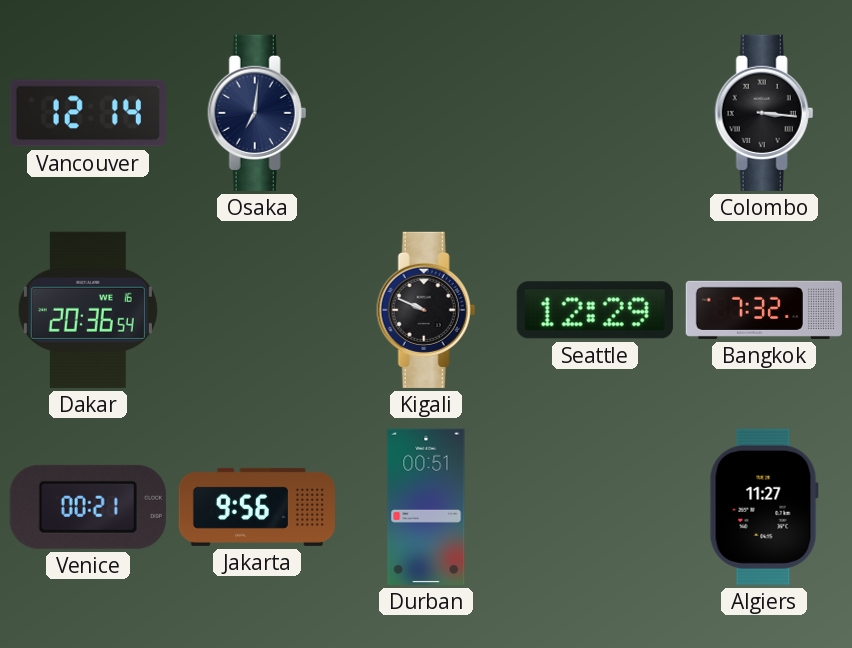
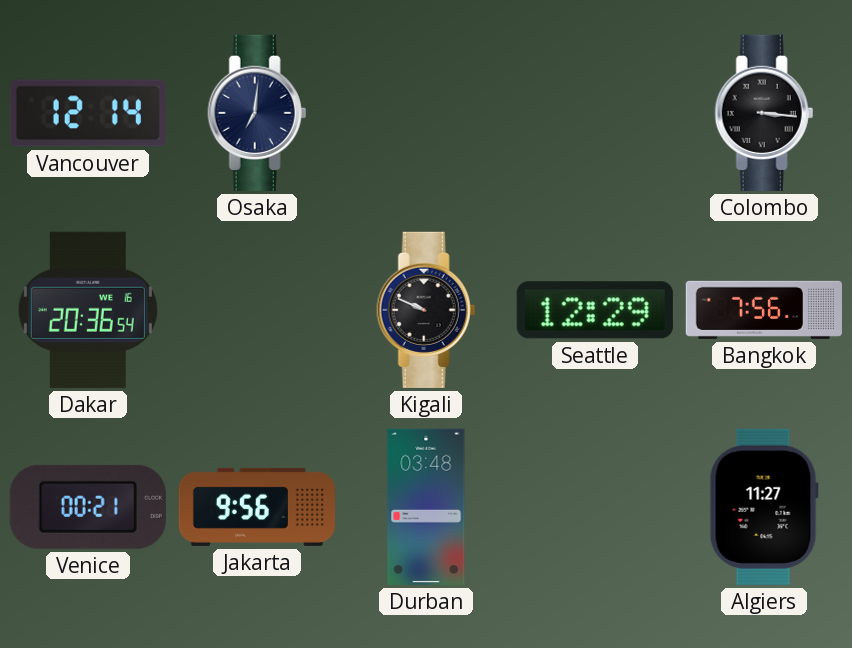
Bangkok: 7:32 -> 7:56
Durban: 00:51 -> 03:48
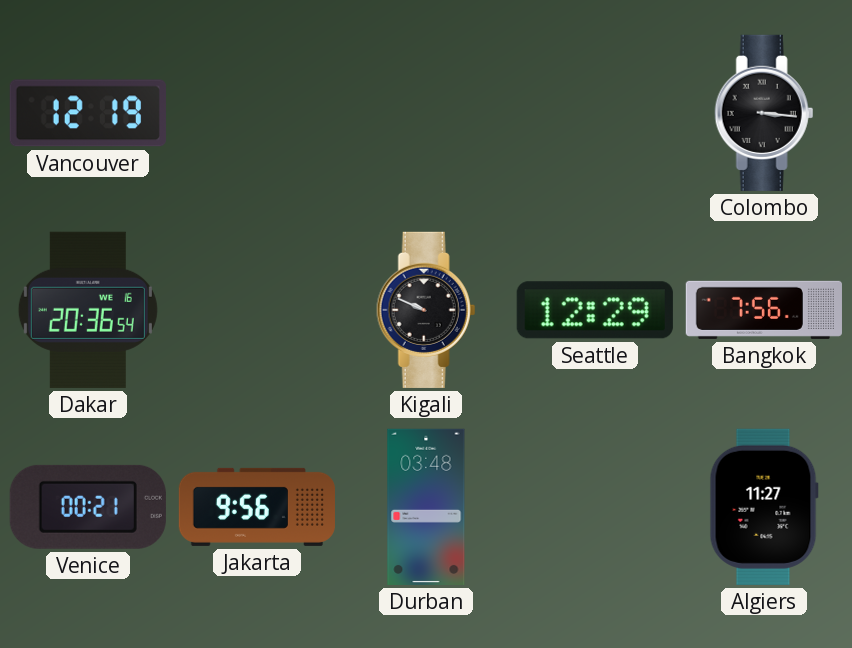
Vancouver: 12:14 -> 12:19
Osaka: 7:01 -> none
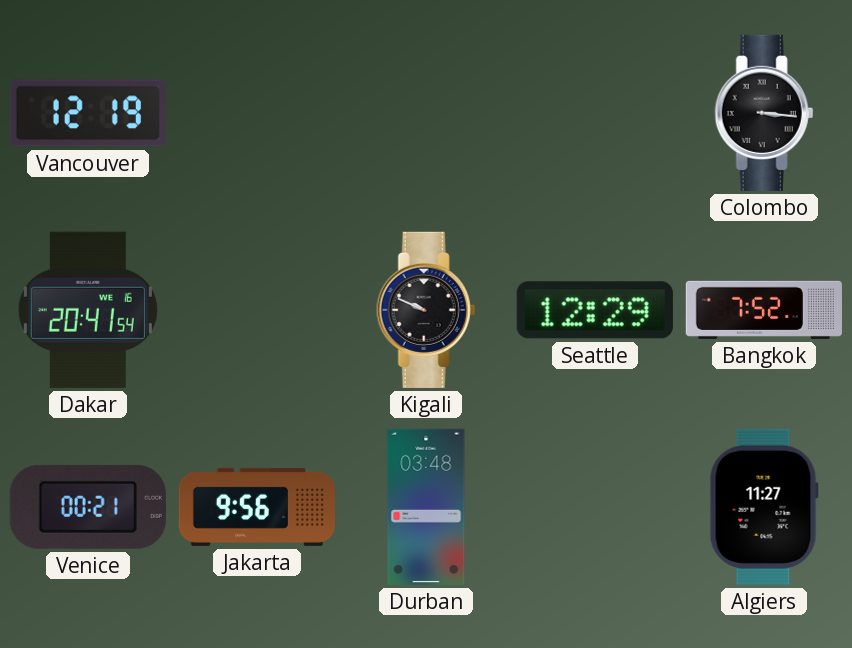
Dakar: 20:36 -> 20:41
Bangkok: 7:56 -> 7:52
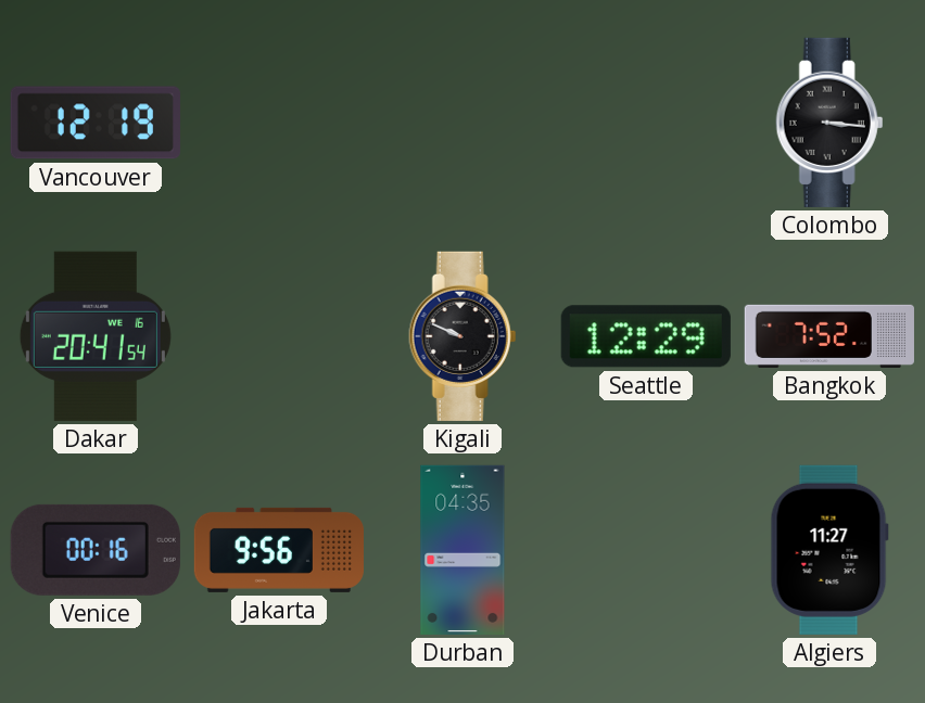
Venice: 00:21 -> 00:16
Durban: 03:48 -> 04:35
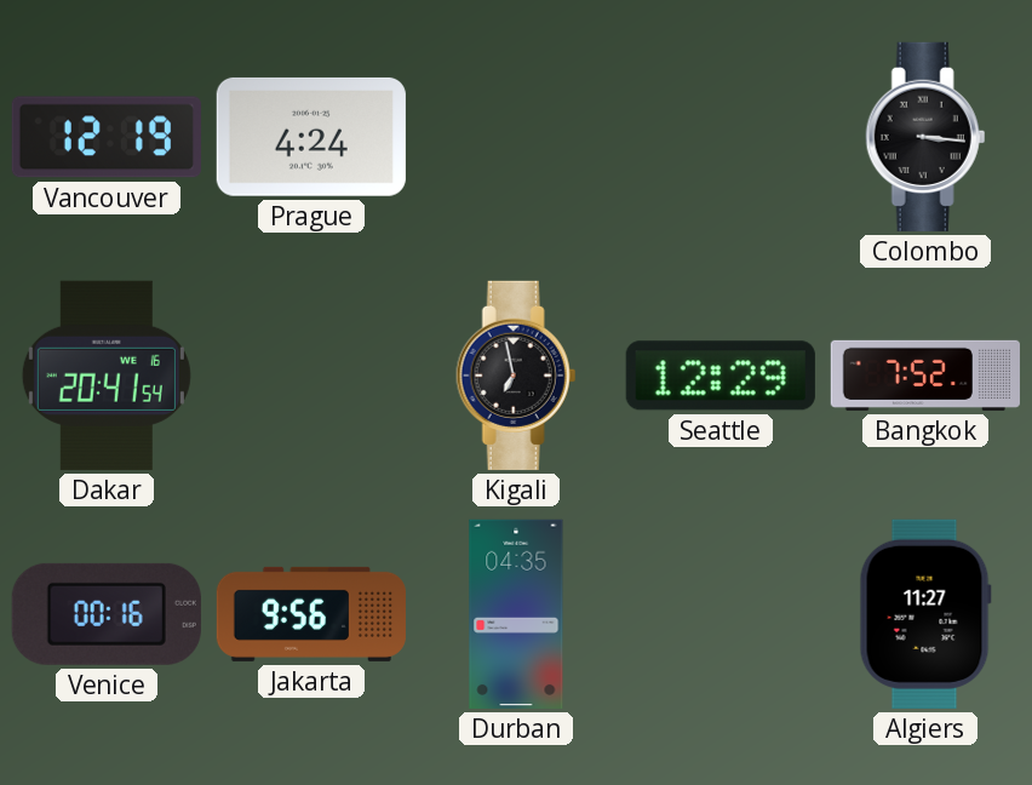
Prague: none -> 4:24
Kigali: 9:49 -> 6:58
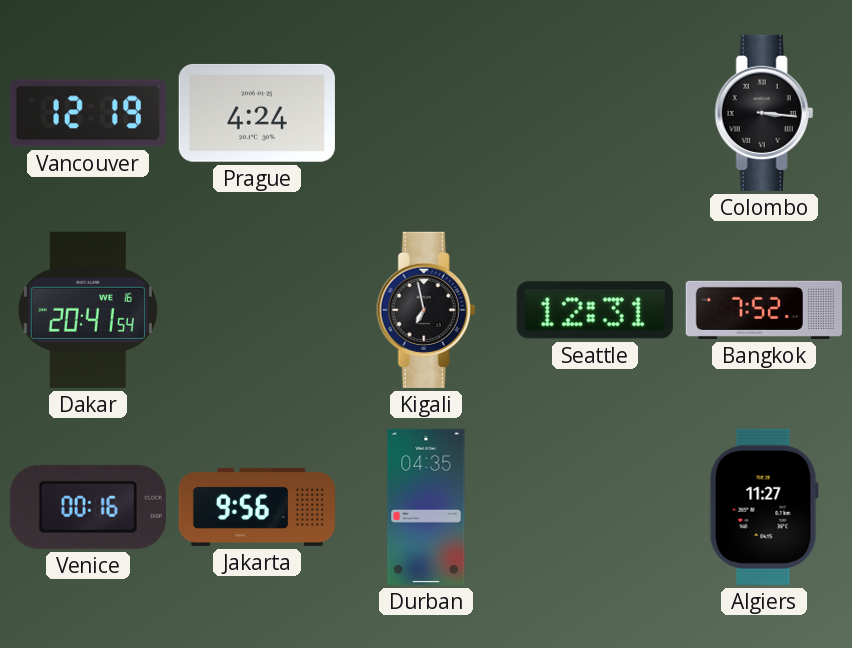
Seattle: 12:29 -> 12:31
